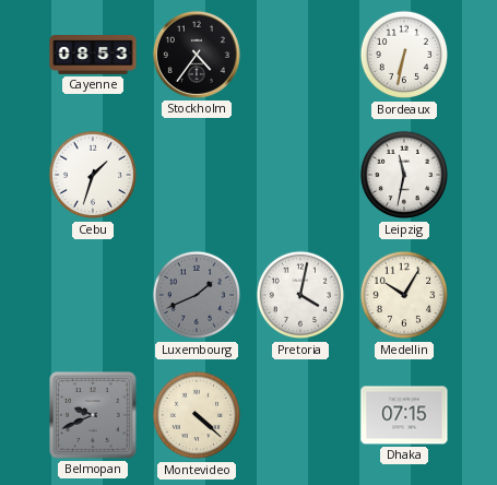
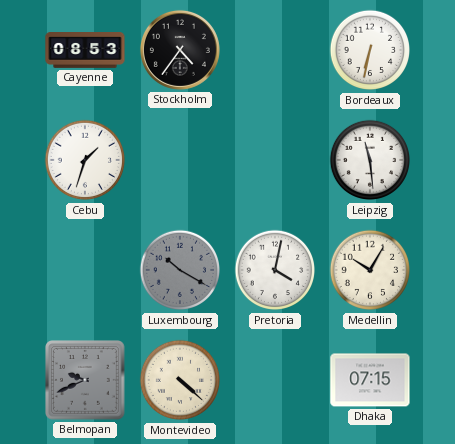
Leipzig: 11:32 -> 11:29
Luxembourg: 1:41 -> 10:20
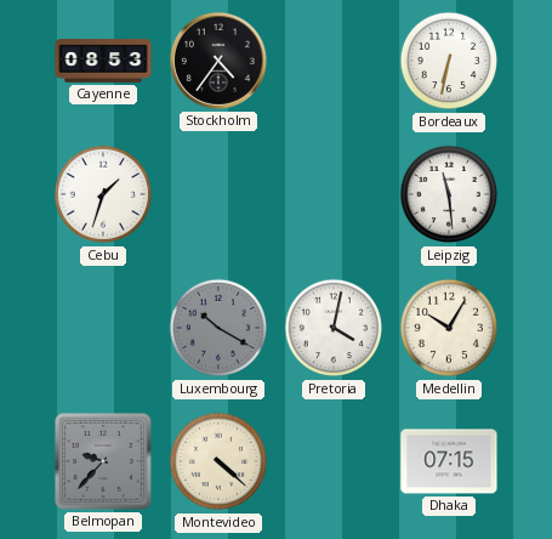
Belmopan: 9:41 -> 9:37
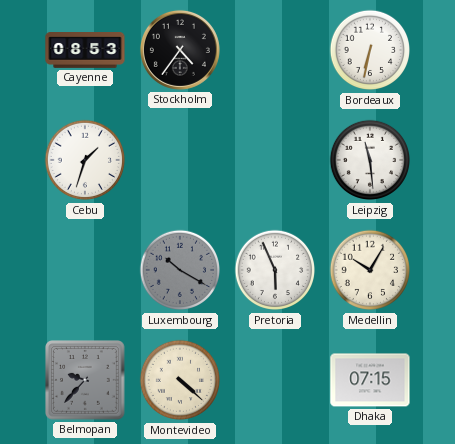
Pretoria: 4:02 -> 5:56
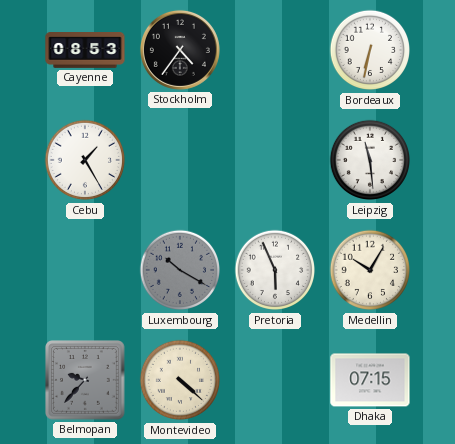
Cebu: 1:33 -> 1:25
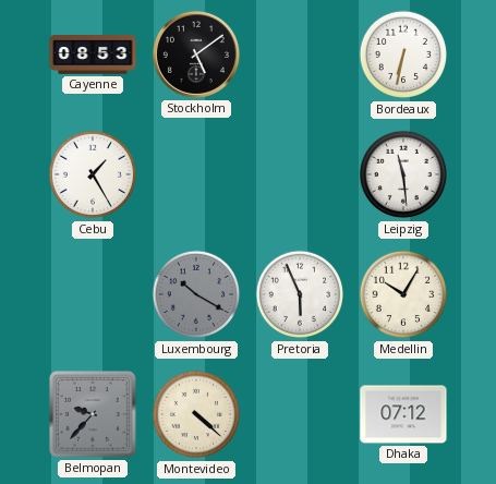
Stockholm: 4:36 -> 5:09
Dhaka: 07:15 -> 07:12
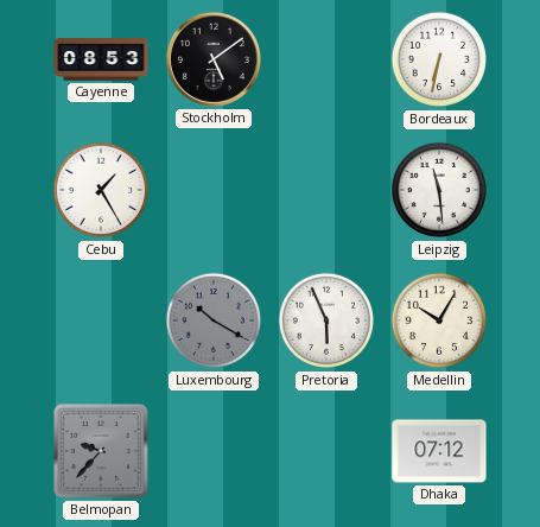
Montevideo: 4:22 -> none
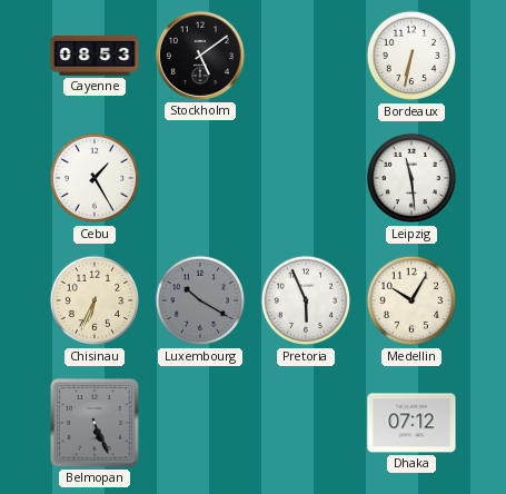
Chisinau: none -> 6:34
Belmopan: 9:37 -> 5:26
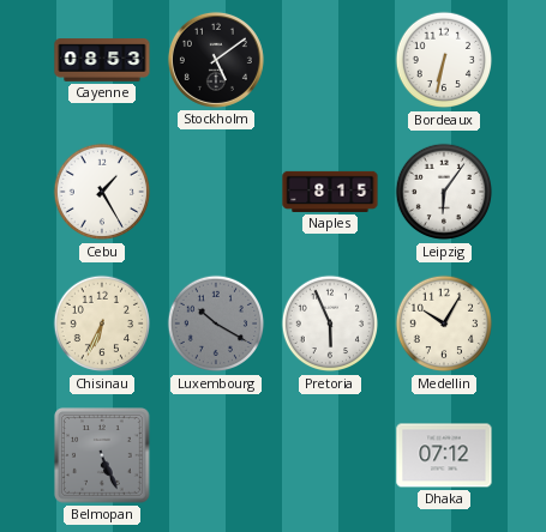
Naples: none -> 8:15
Leipzig: 11:29 -> 6:06
